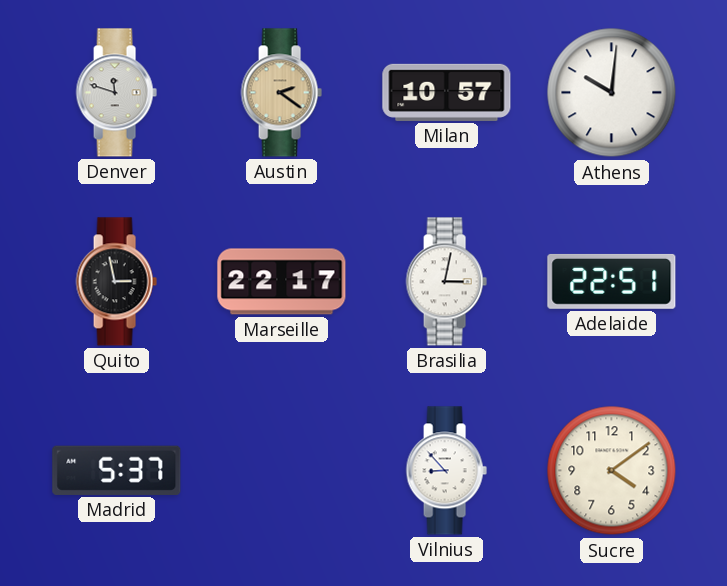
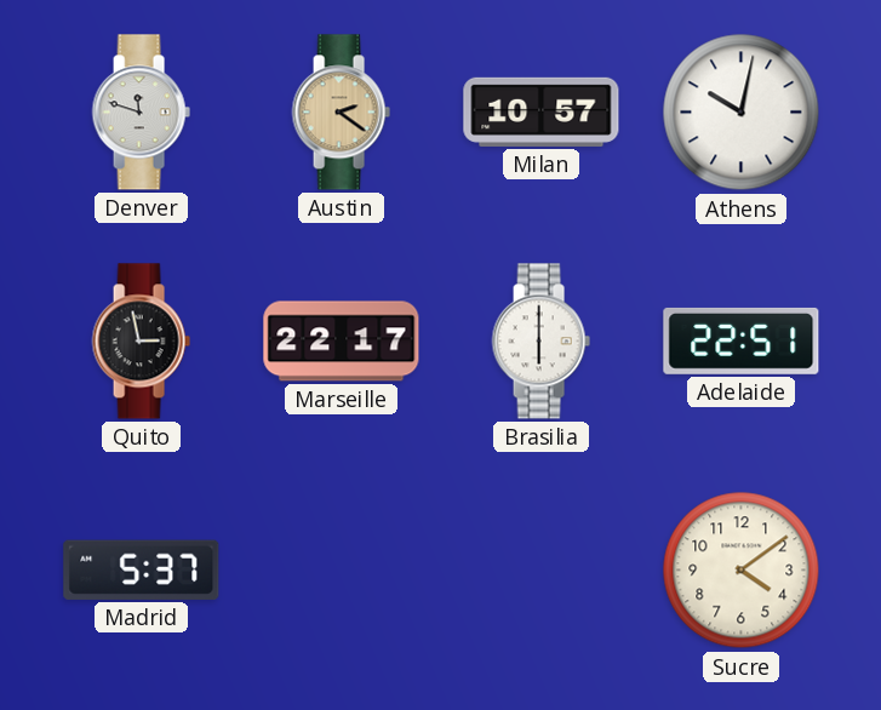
Athens: 10:01 -> 10:02
Brasilia: 3:02 -> 6:00
Vilnius: 8:53 -> none
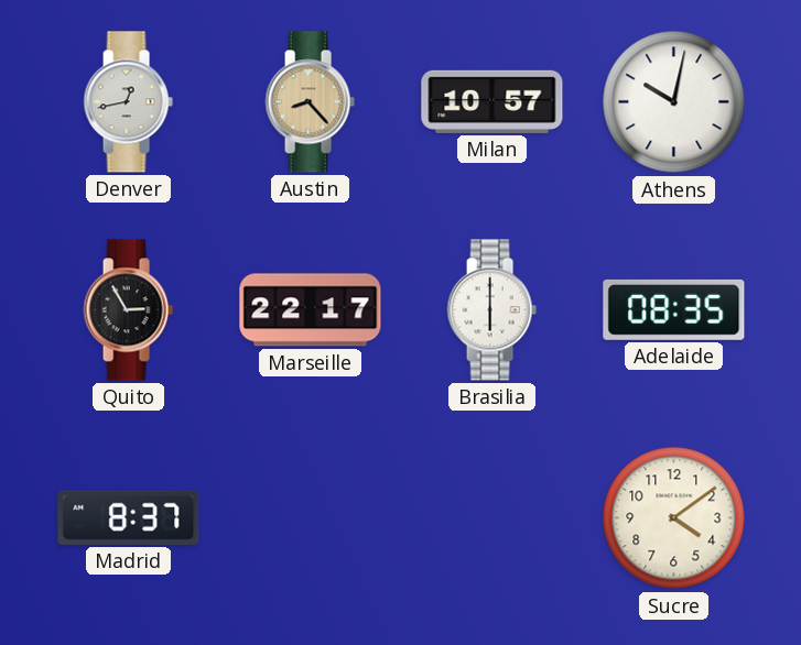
Denver: 11:48 -> 12:43
Austin: 2:21 -> 8:23
Quito: 2:58 -> 2:55
Adelaide: 22:51 -> 08:35
Madrid: 5:37 -> 8:37
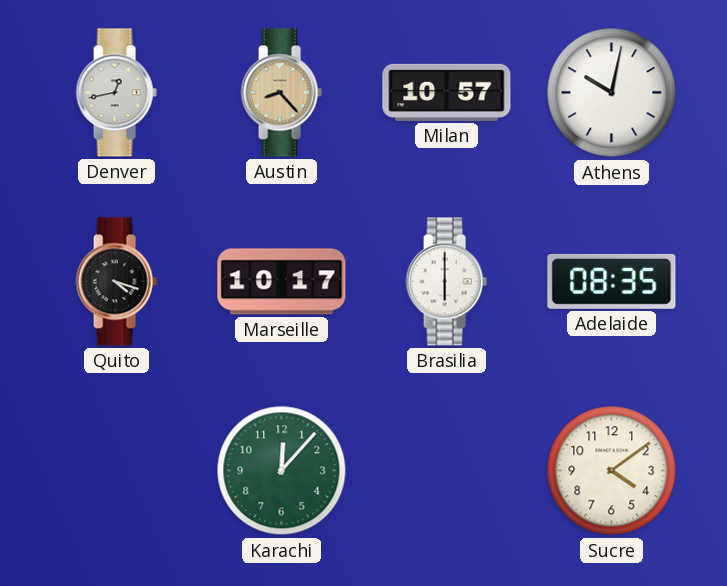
Quito: 2:55 -> 4:18
Marseille: 22:17 -> 10:17
Madrid: 8:37 -> none
Karachi: none -> 12:07
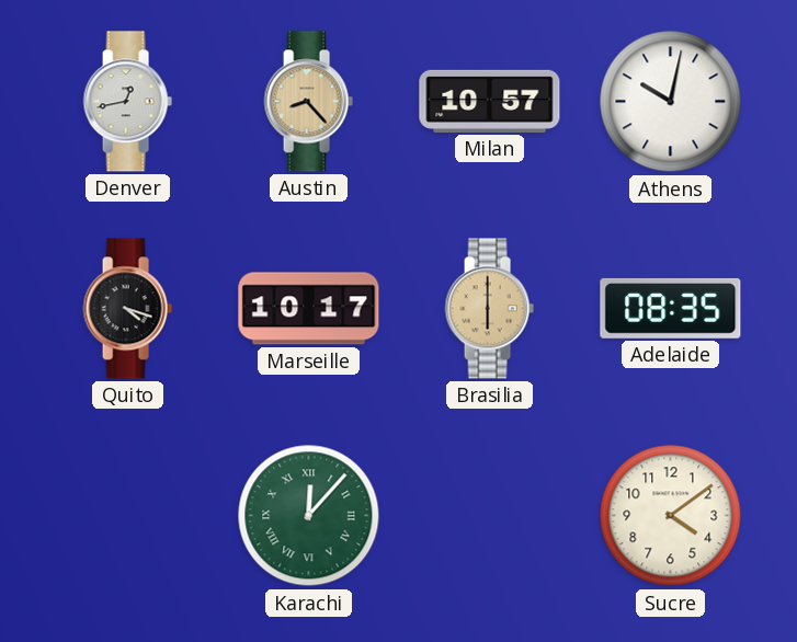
Brasilia dial: white -> champagne
Karachi numerals: Arabic -> Roman
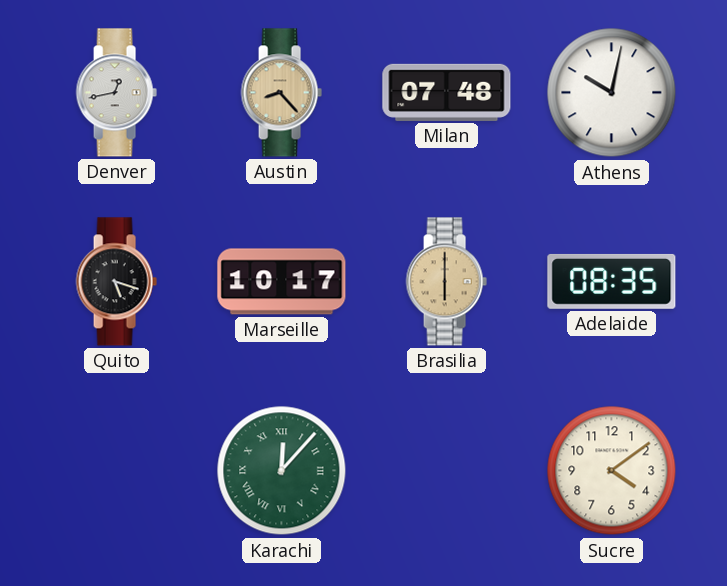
Milan: 10:57 -> 07:48
Quito: 4:18 -> 5:18
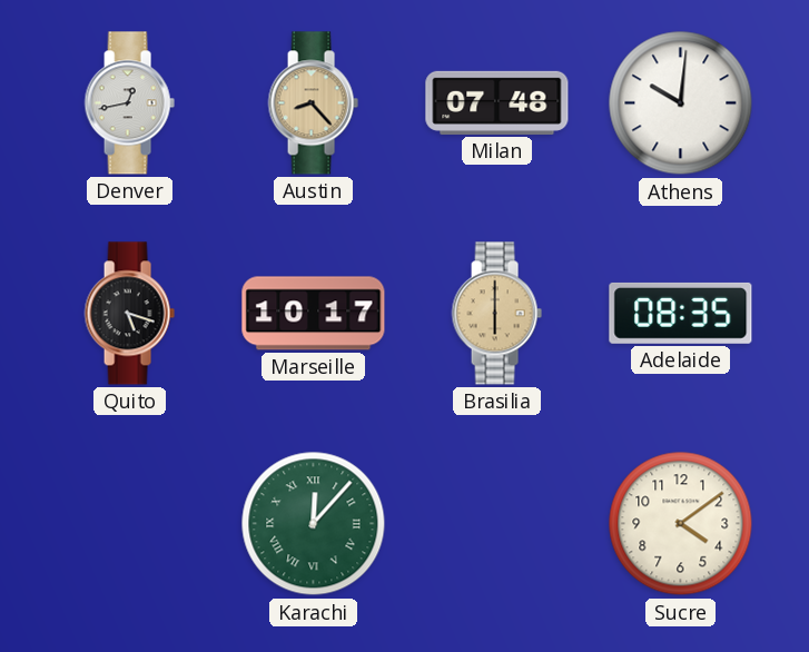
Athens: 10:02 -> 10:01
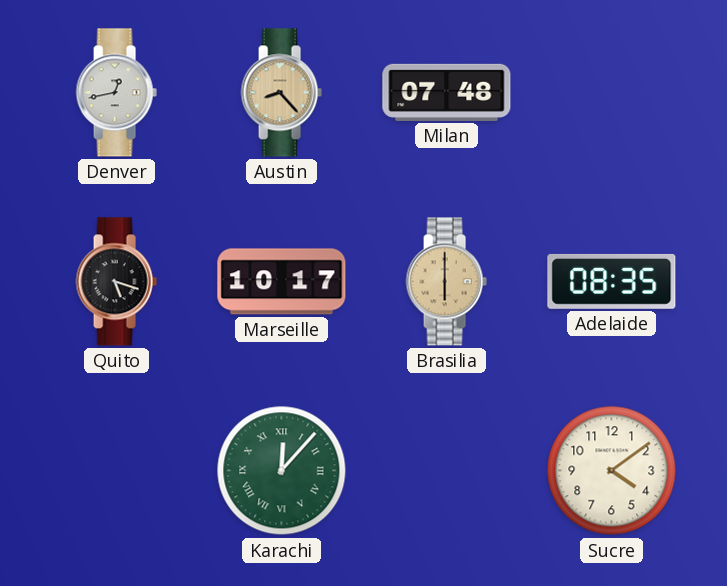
Athens: 10:01 -> none
